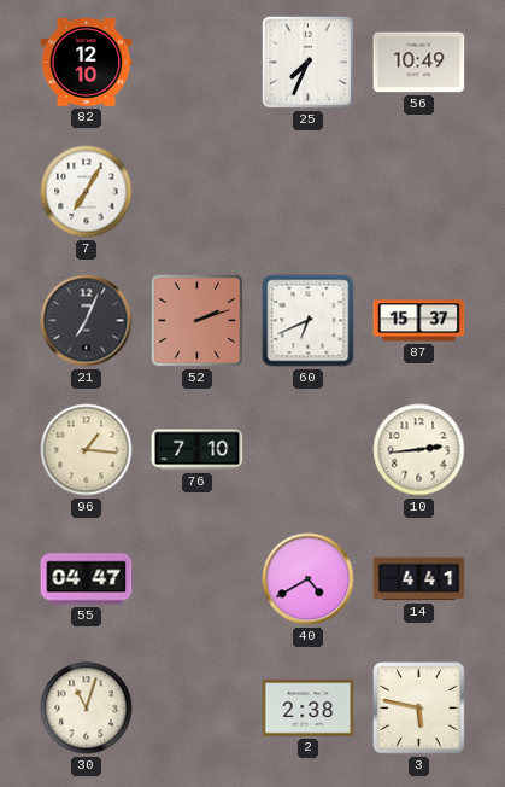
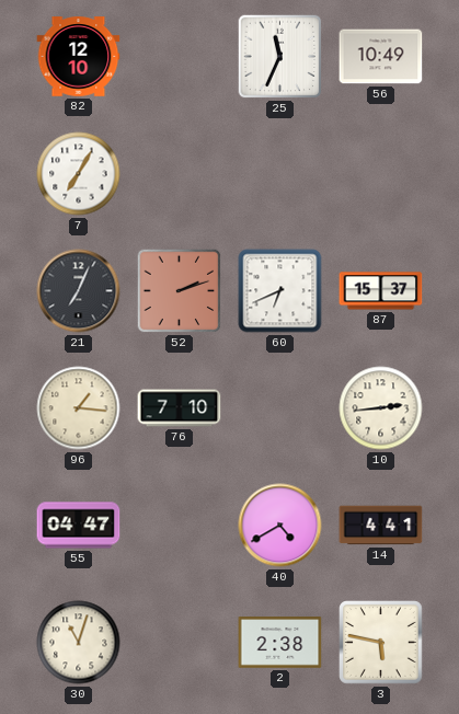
25: 7:34 -> 11:34
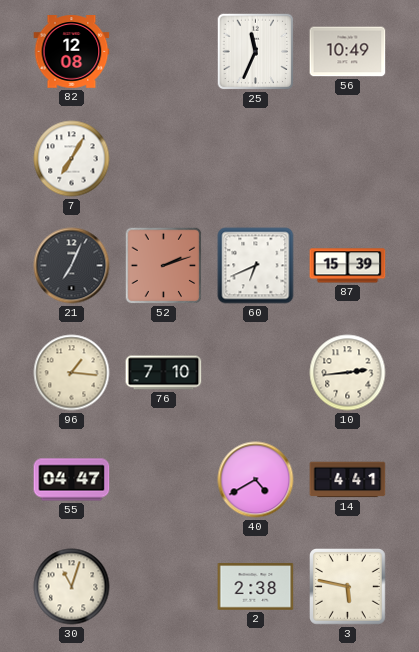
82: 12:10 -> 12:08
87: 15:37 -> 15:39
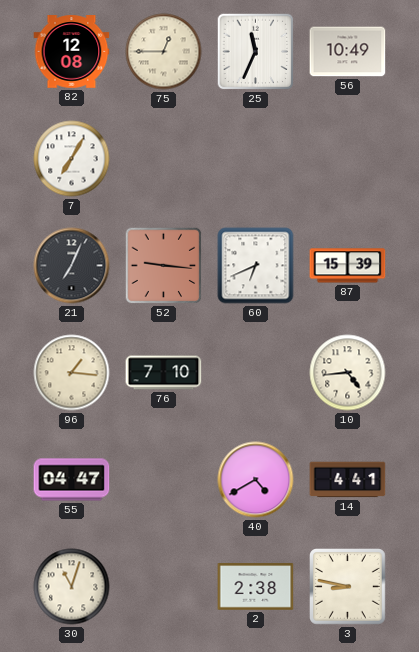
75: none -> 12:45
52: 2:12 -> 9:16
10: 2:44 -> 4:44
3: 5:47 -> 8:47
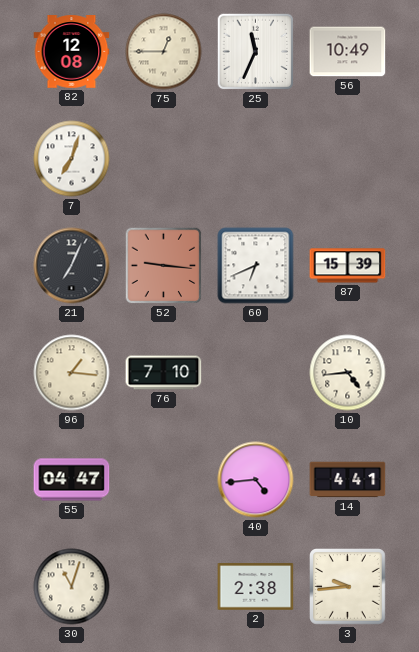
7: 7:05 -> 7:03
40: 4:40 -> 4:44
3: 8:47 -> 9:44
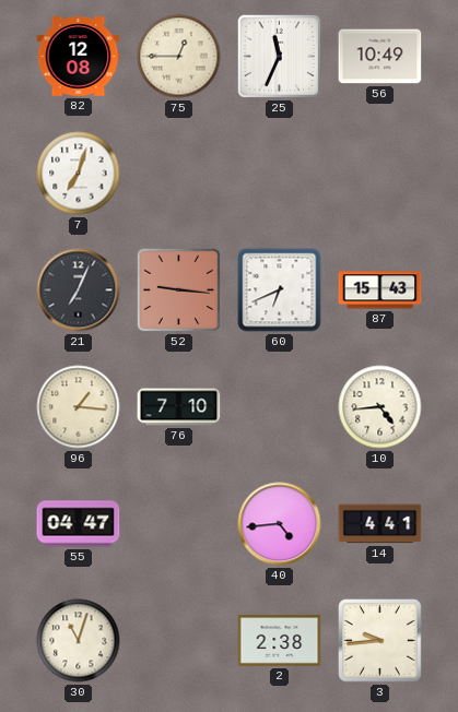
87: 15:39 -> 15:43
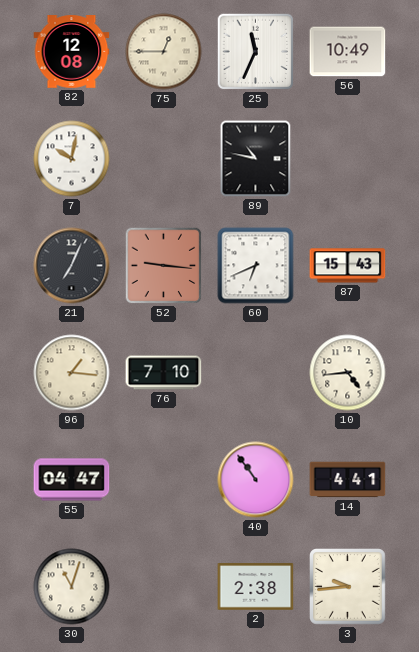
7: 7:03 -> 10:02
89: none -> 10:47
40: 4:44 -> 10:54
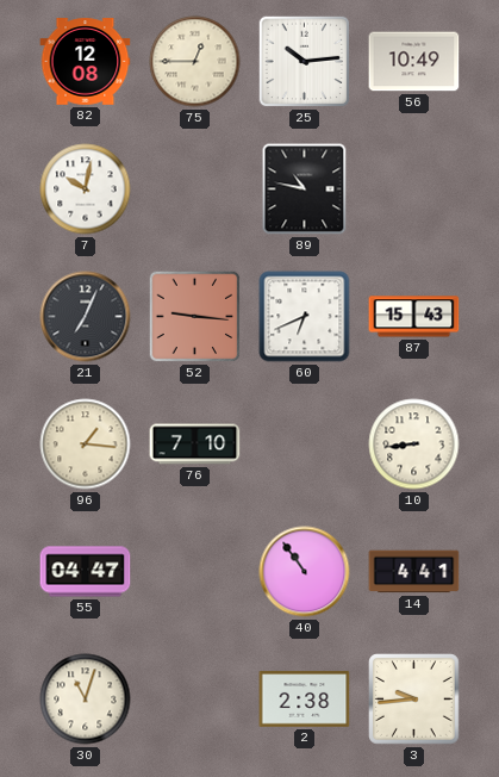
25: 11:34 -> 10:14
10: 4:44 -> 8:44
